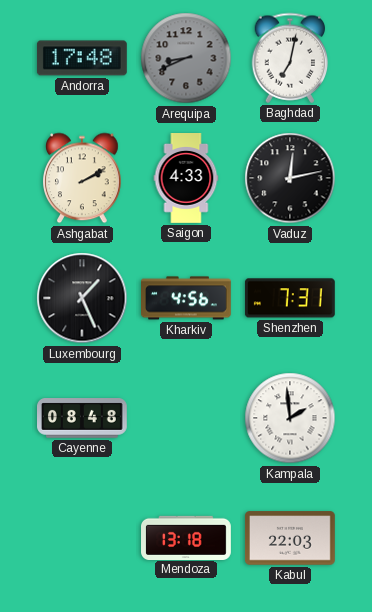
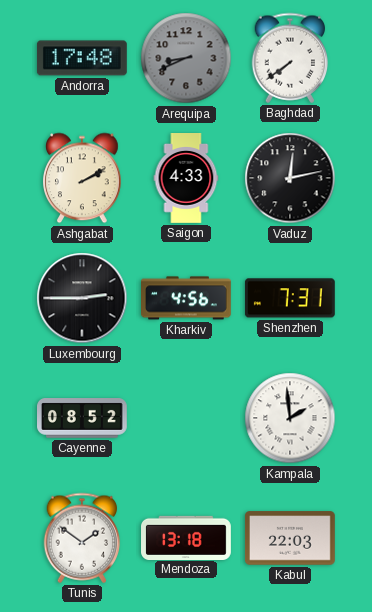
Baghdad: 7:02 -> 7:39
Luxembourg: 1:26 -> 2:45
Cayenne: 08:48 -> 08:52
Tunis: none -> 1:51
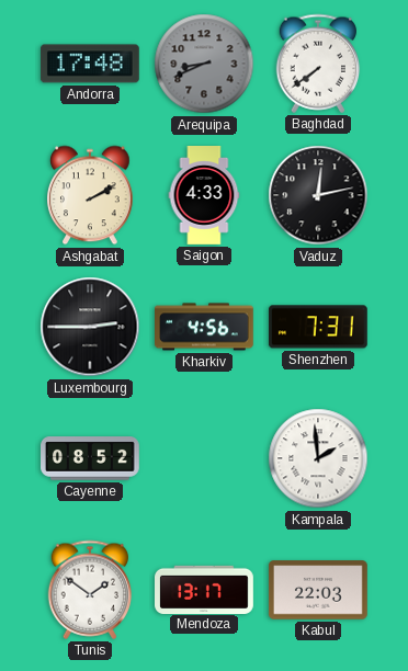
Mendoza: 13:18 -> 13:17
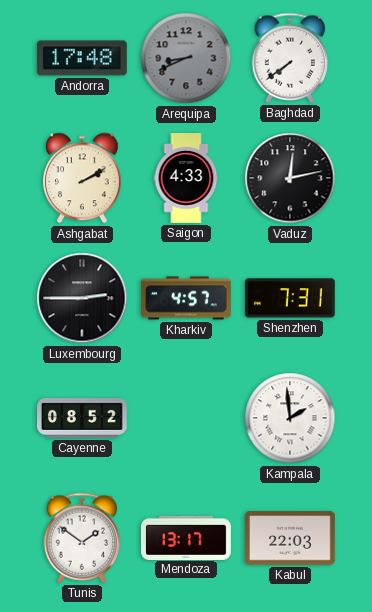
Kharkiv: 4:56 -> 4:57
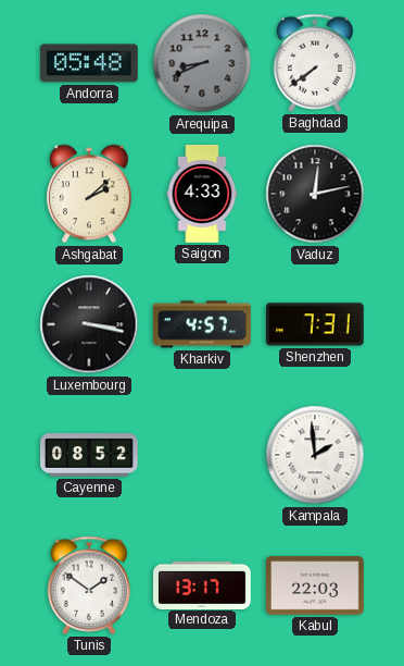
Andorra: 17:48 -> 05:48
Ashgabat: 2:10 -> 2:08
Luxembourg: 2:45 -> 3:17
